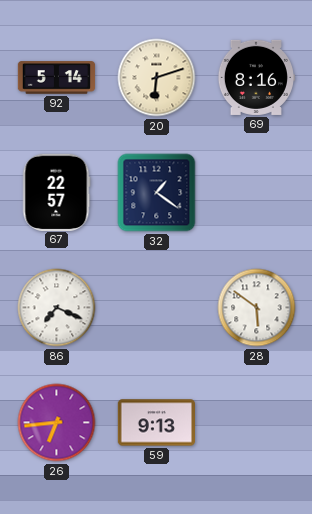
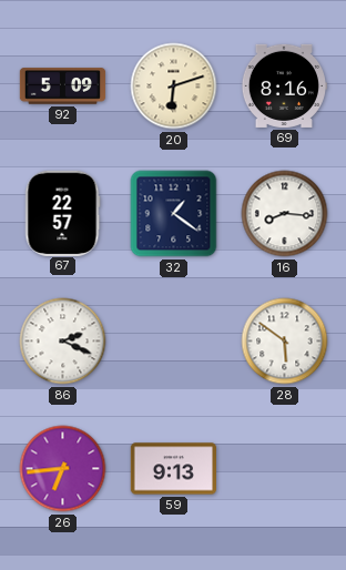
92: 5:14 -> 5:09
16: none -> 8:16
86: 7:19 -> 2:19
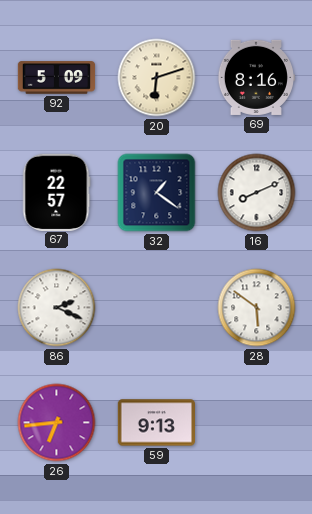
16: 8:16 -> 8:11
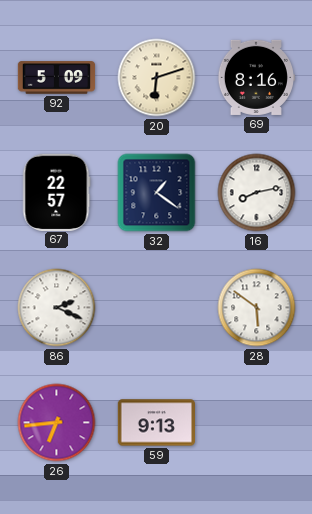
16: 8:11 -> 8:13
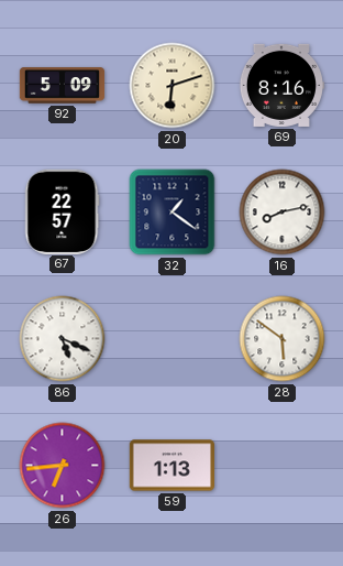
86: 2:19 -> 5:19
59: 9:13 -> 1:13
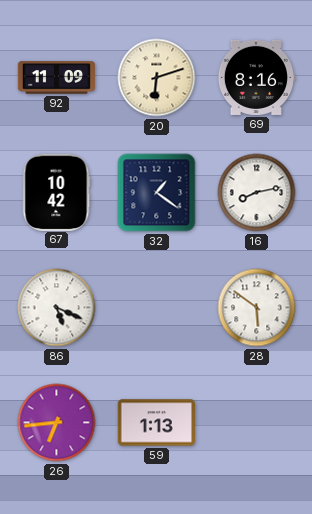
92: 5:09 -> 11:09
67: 22:57 -> 10:42
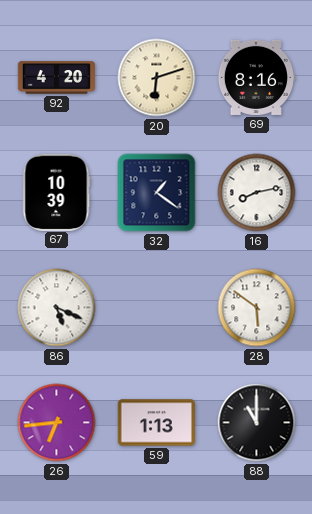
92: 11:09 -> 4:20
67: 10:42 -> 10:39
88: none -> 11:00
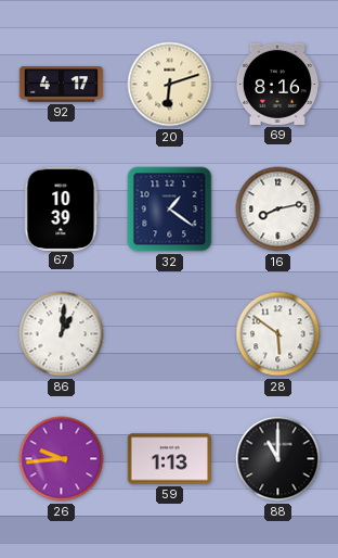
92: 4:20 -> 4:17
86: 5:19 -> 1:01
26: 6:44 -> 9:44
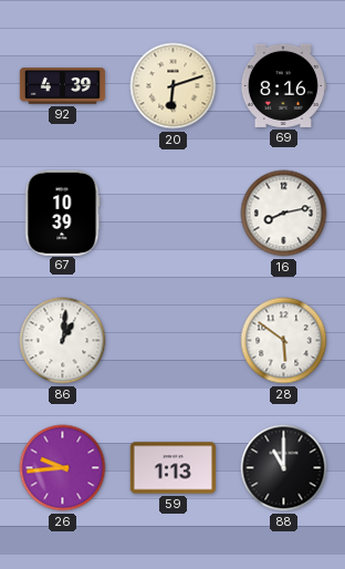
92: 4:17 -> 4:39
32: 1:21 -> none
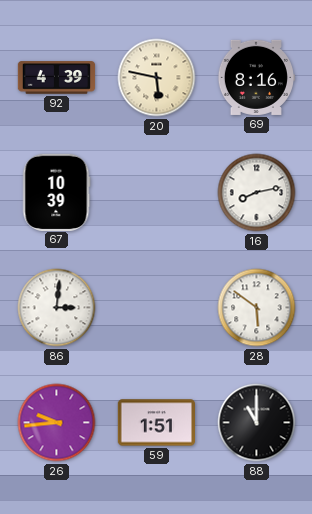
20: 6:12 -> 5:47
86: 1:01 -> 3:01
59: 1:13 -> 1:51
